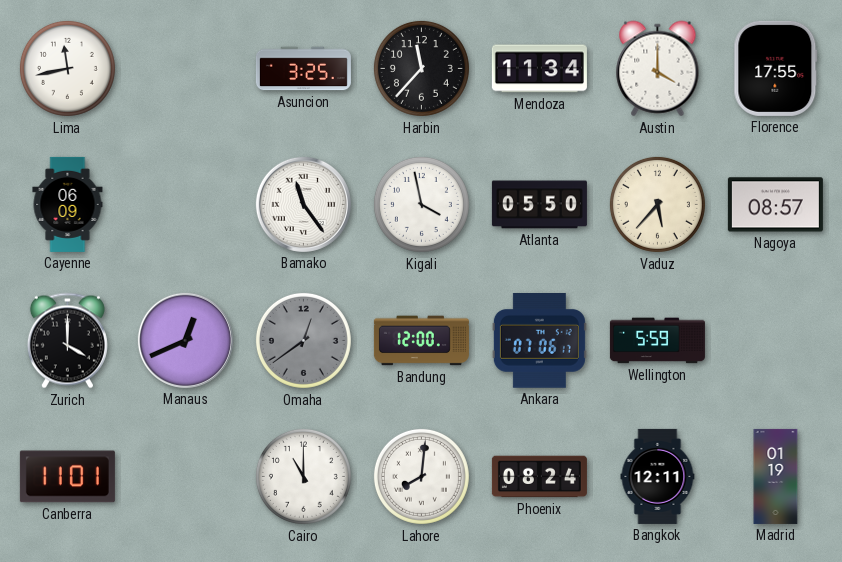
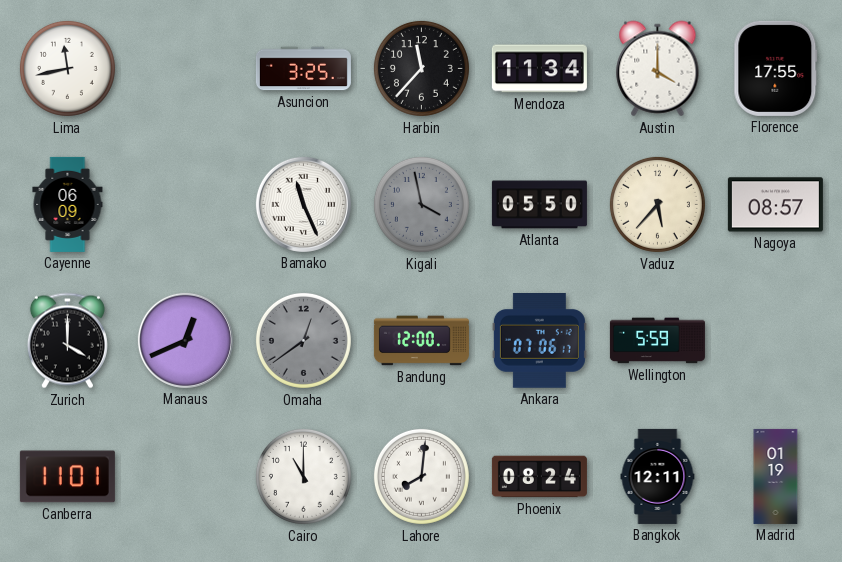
Bamako: 11:24 -> 11:26
Kigali dial: white -> grey
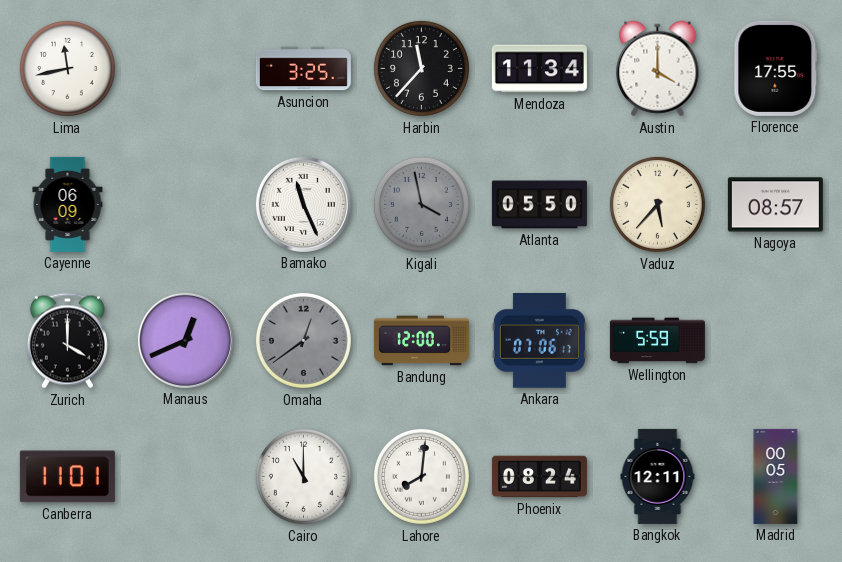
Madrid: 01:19 -> 00:05
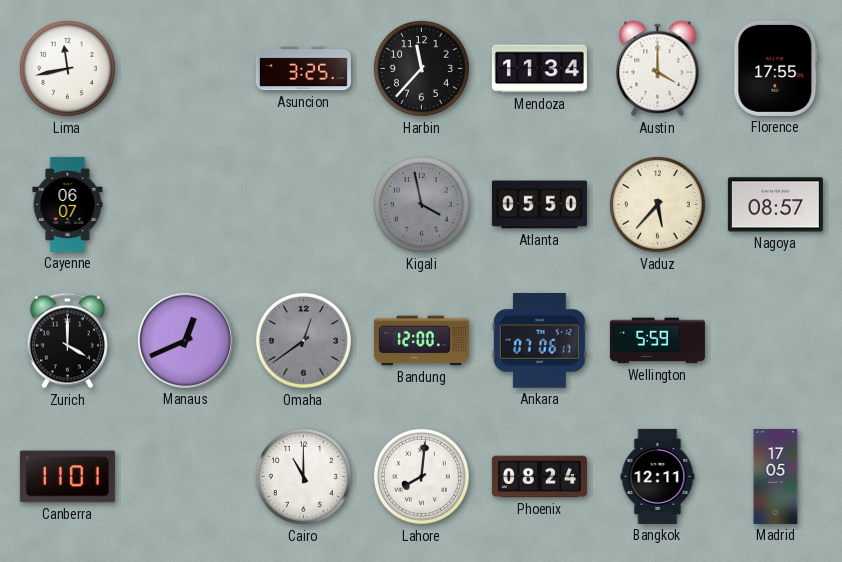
Cayenne: 06:09 -> 06:07
Bamako: 11:26 -> none
Madrid: 00:05 -> 17:05
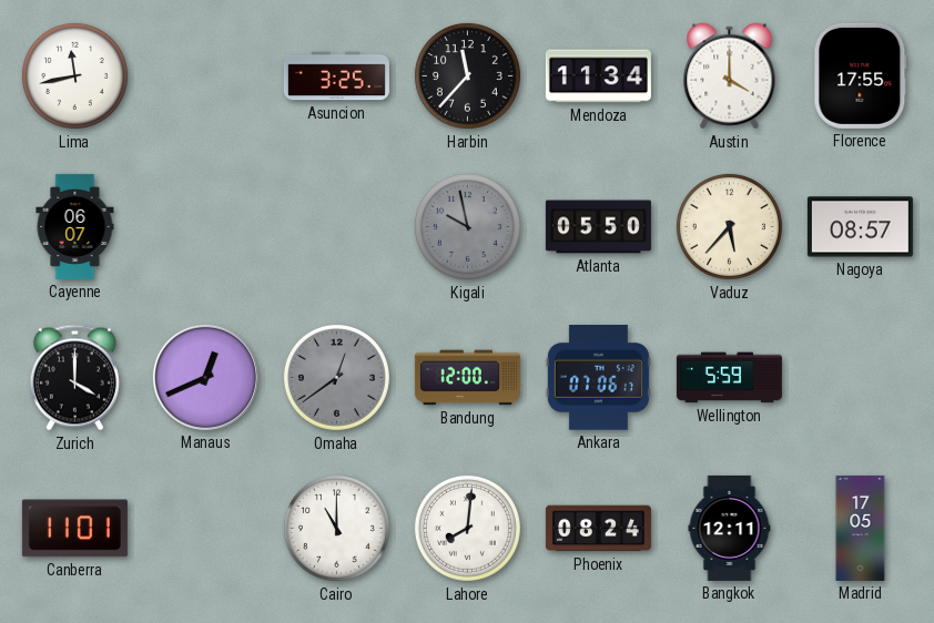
Kigali: 3:58 -> 9:58
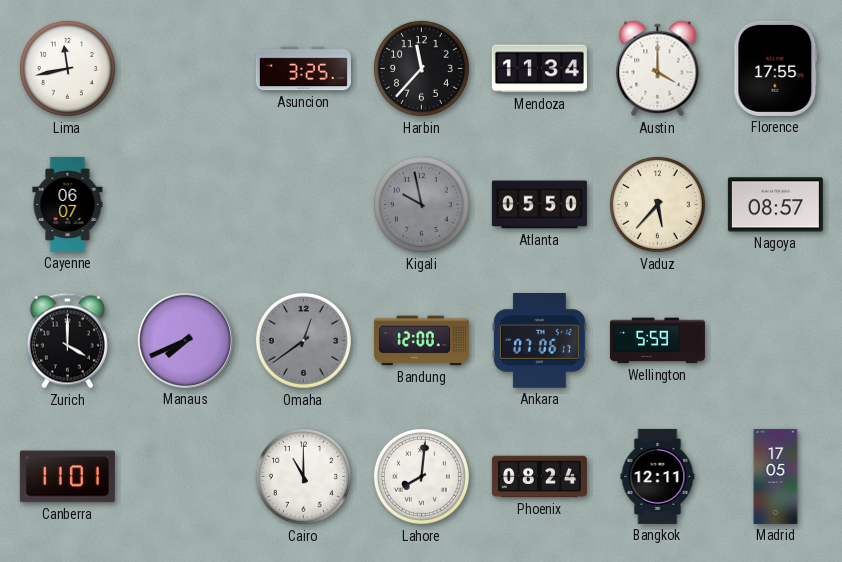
Manaus: 12:41 -> 7:41
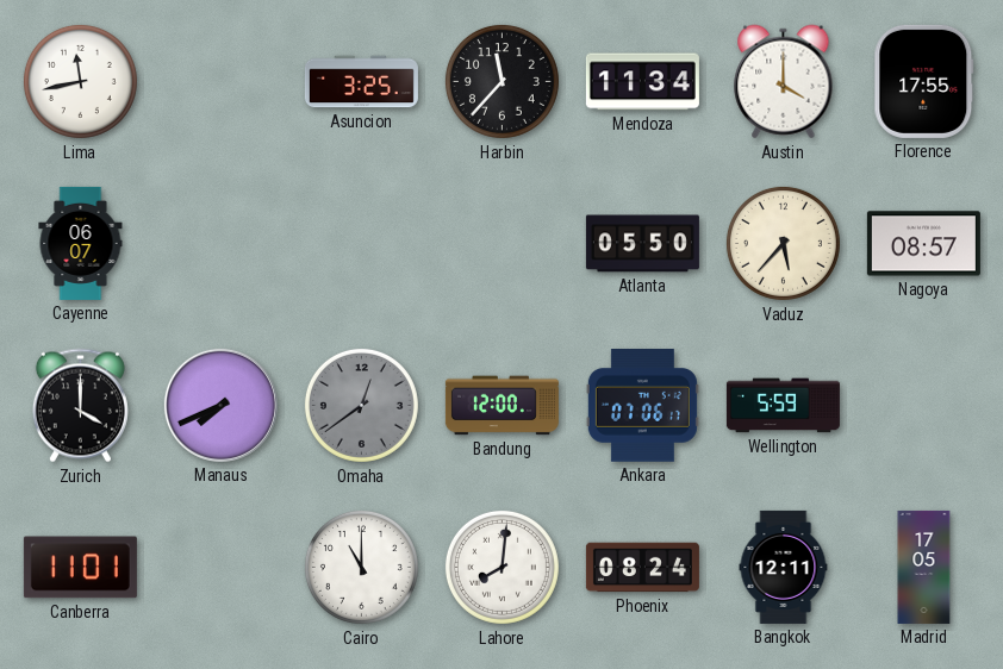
Kigali: 9:58 -> none
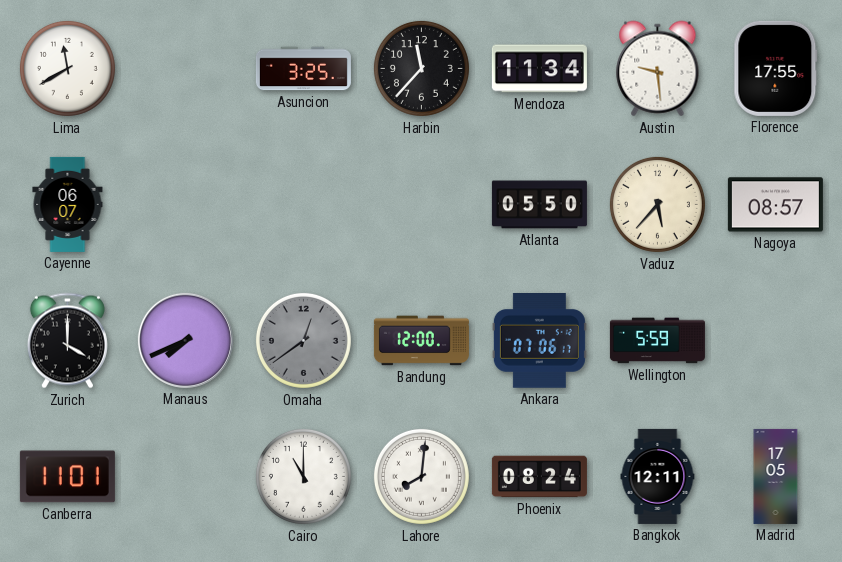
Lima: 11:43 -> 11:40
Austin: 4:00 -> 9:29
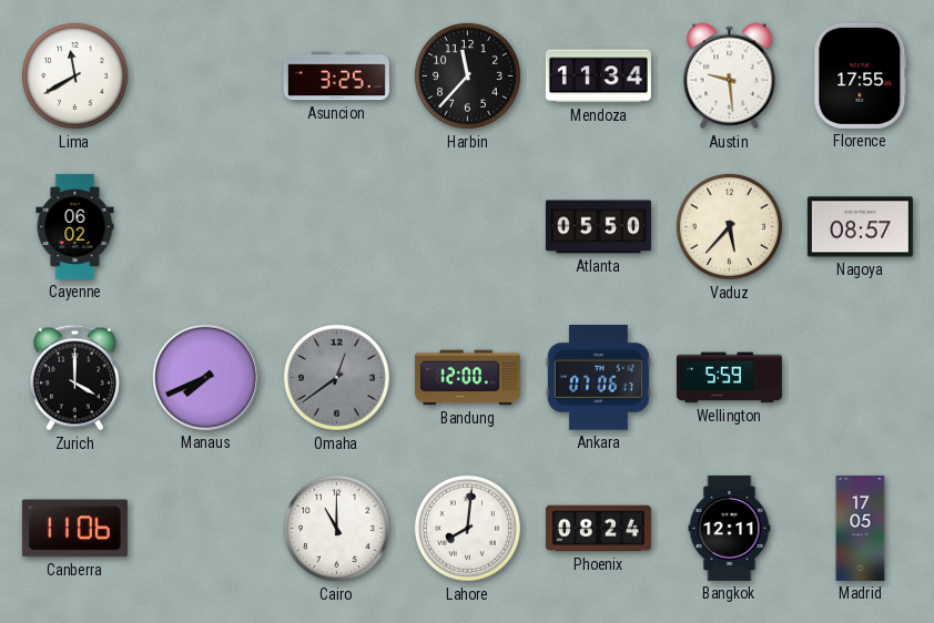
Cayenne: 06:07 -> 06:02
Canberra: 11:01 -> 11:06
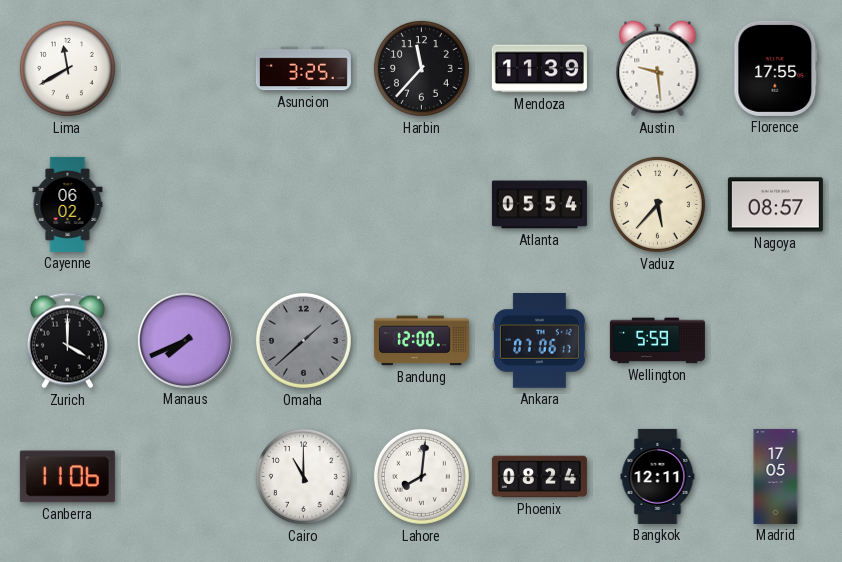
Mendoza: 11:34 -> 11:39
Atlanta: 05:50 -> 05:54
Omaha: 12:39 -> 1:38
